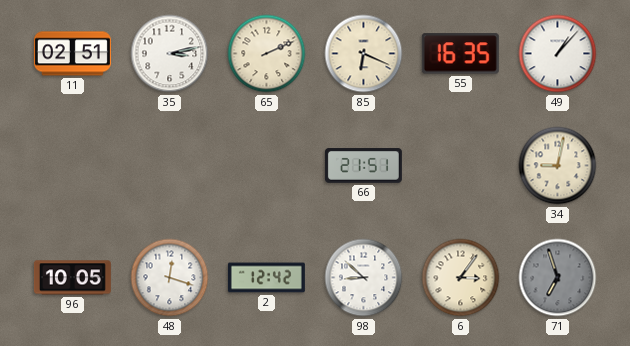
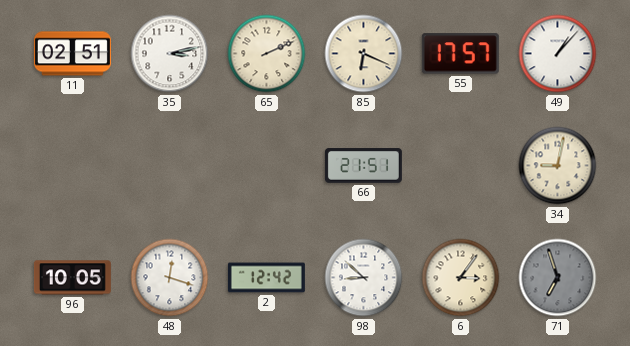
55: 16:35 -> 17:57
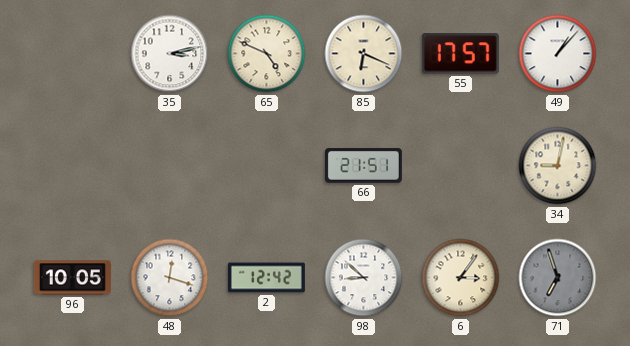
11: 02:51 -> none
65: 2:11 -> 4:49
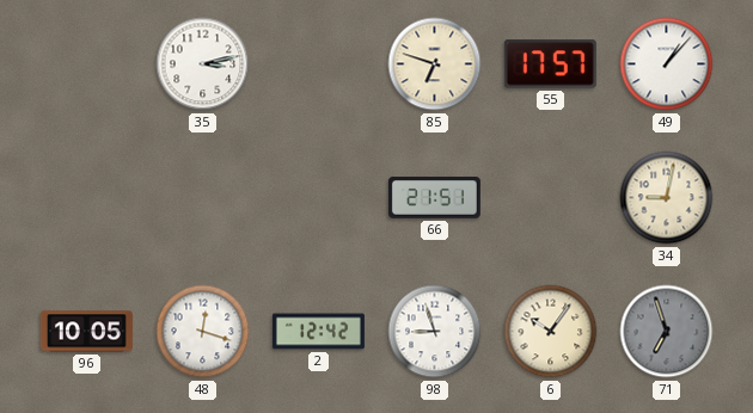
65: 4:49 -> none
85: 6:19 -> 6:48
98: 8:52 -> 8:57
6: 3:06 -> 10:06
